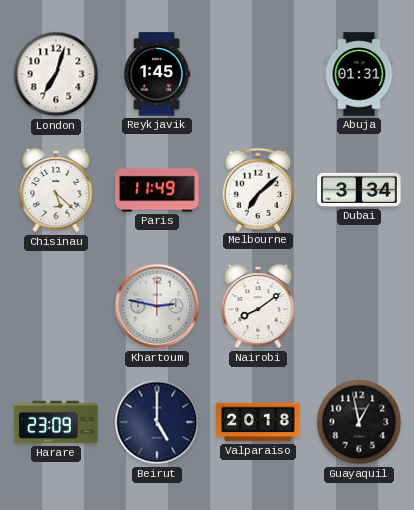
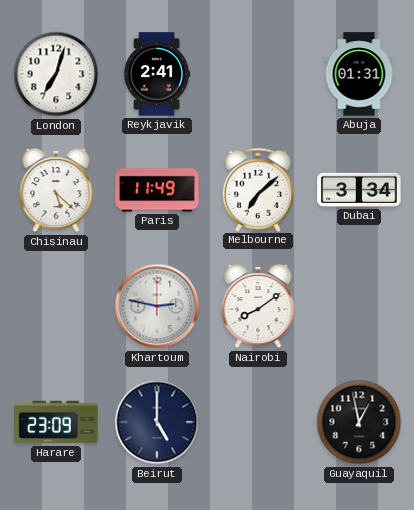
Reykjavik: 1:45 -> 2:41
Valparaiso: 20:18 -> none
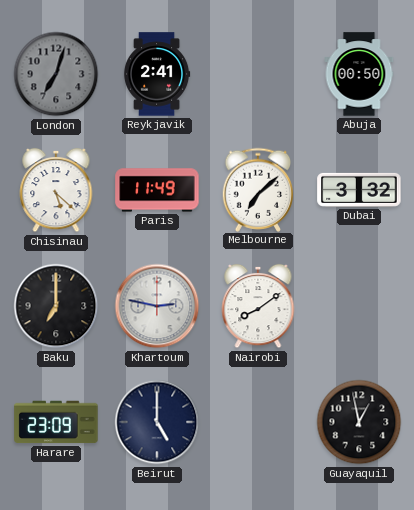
London dial: white -> grey
Abuja: 01:31 -> 00:50
Dubai: 3:34 -> 3:32
Baku: none -> 7:00
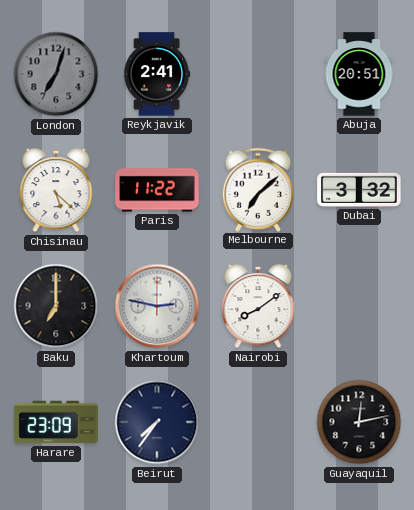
Abuja: 00:50 -> 20:51
Paris: 11:49 -> 11:22
Beirut: 5:00 -> 7:36
Guayaquil: 12:58 -> 12:13
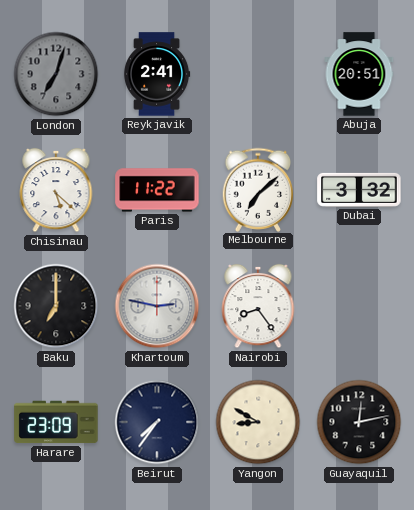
Nairobi: 8:09 -> 8:24
Yangon: none -> 8:50
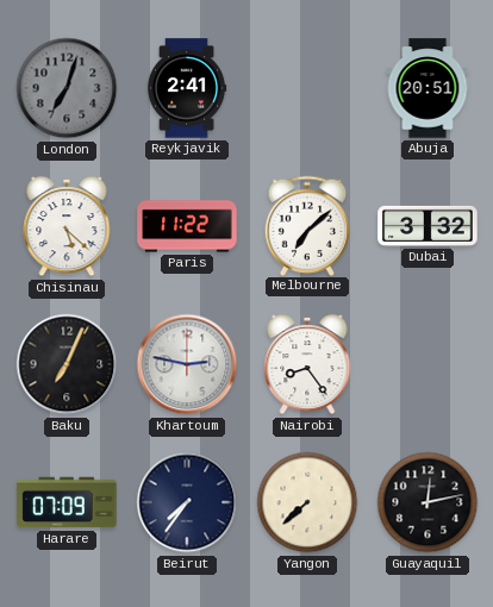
Baku: 7:00 -> 7:04
Harare: 23:09 -> 07:09
Yangon: 8:50 -> 7:38
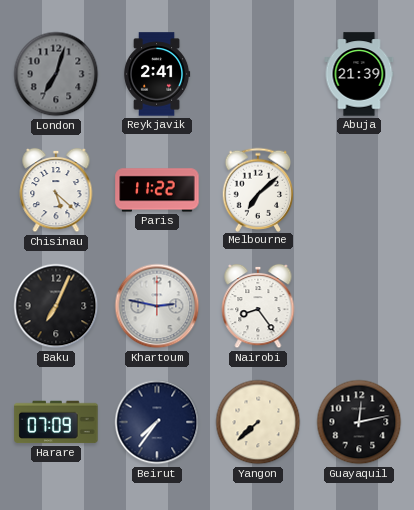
Abuja: 20:51 -> 21:39
Dubai: 3:32 -> none
